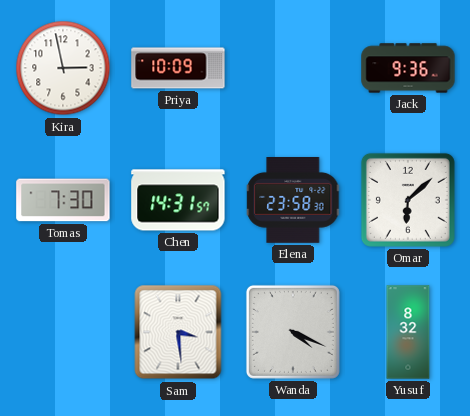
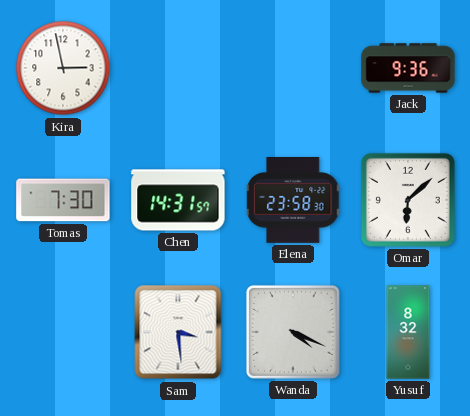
Priya: 10:09 -> none
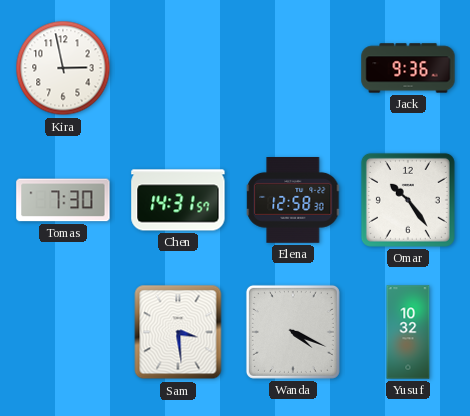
Elena: 23:58 -> 12:58
Omar: 6:08 -> 10:24
Yusuf: 8:32 -> 10:32
